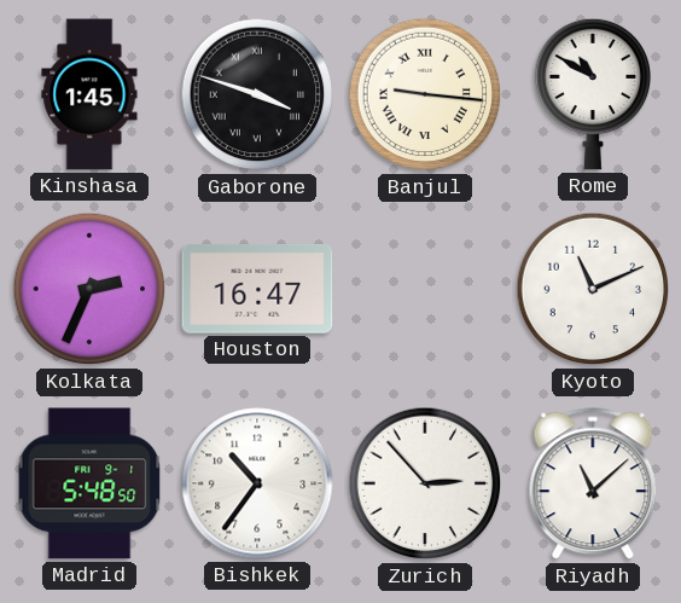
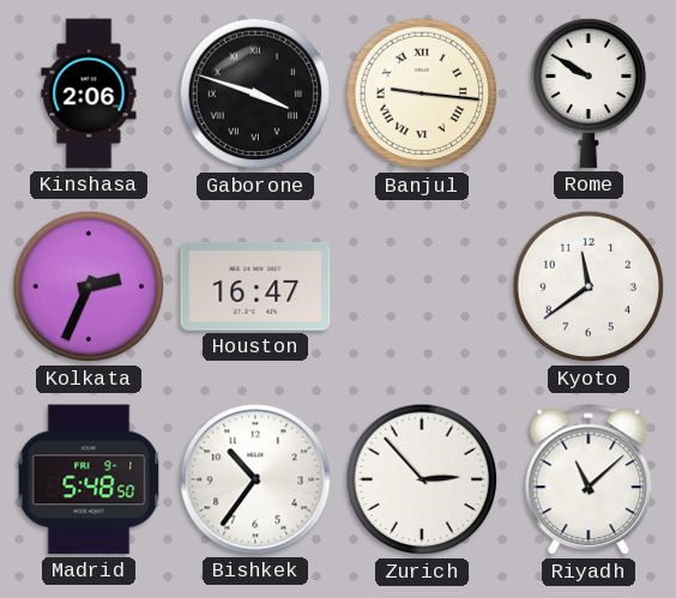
Kinshasa: 1:45 -> 2:06
Rome: 10:50 -> 9:50
Kyoto: 11:11 -> 11:39
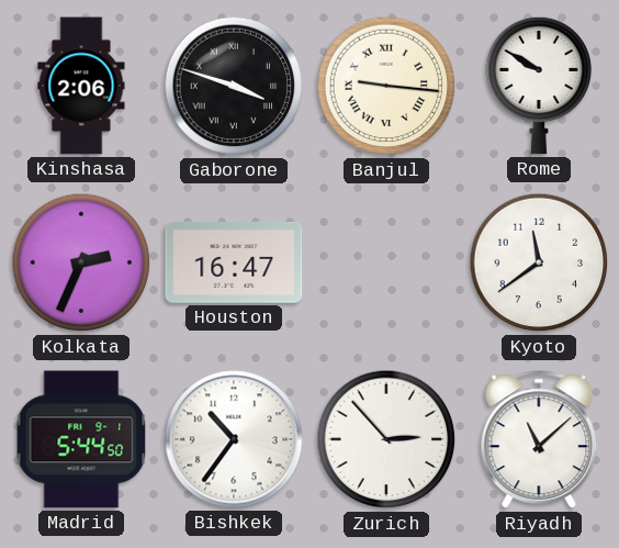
Madrid: 5:48 -> 5:44
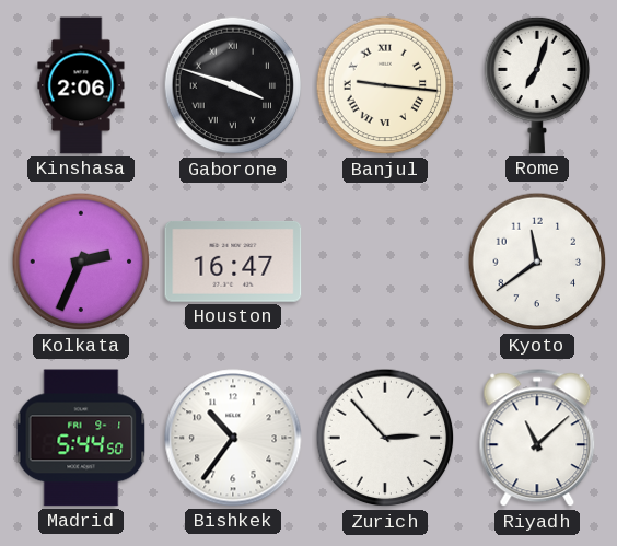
Rome: 9:50 -> 7:03
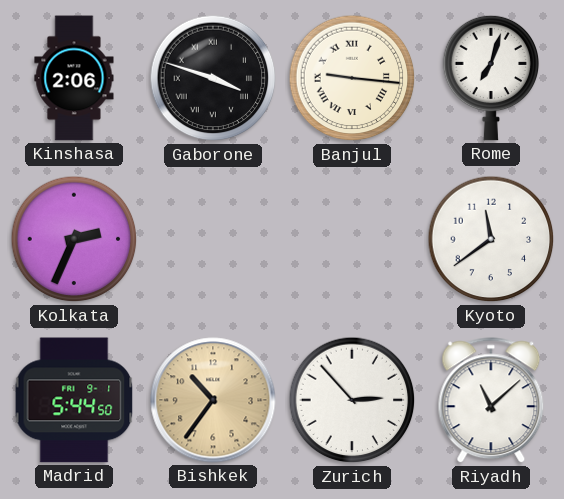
Houston: 16:47 -> none
Bishkek dial: white -> champagne
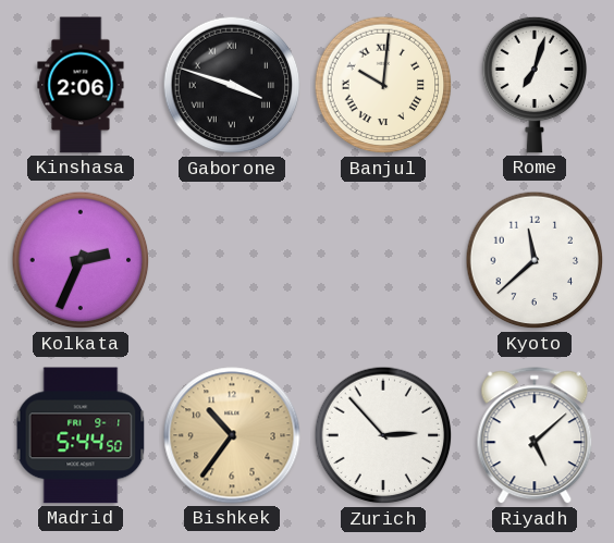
Banjul: 9:16 -> 10:01
Kyoto: 11:39 -> 11:38
Riyadh: 11:08 -> 5:08
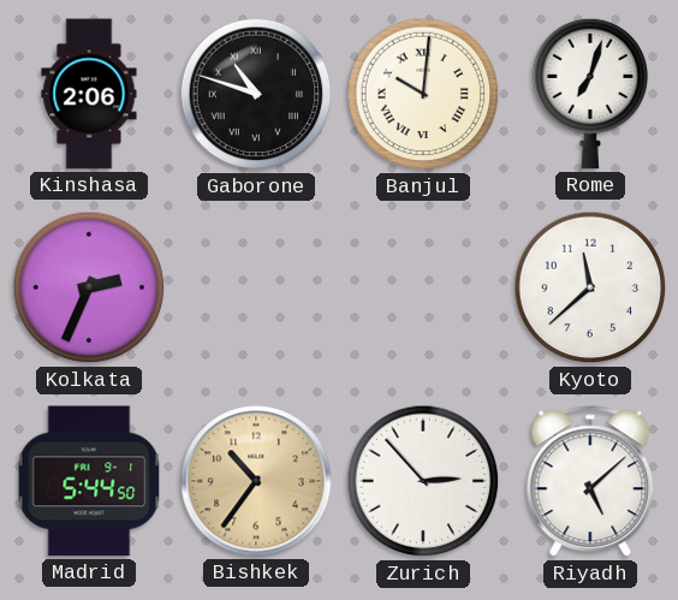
Gaborone: 3:48 -> 10:48
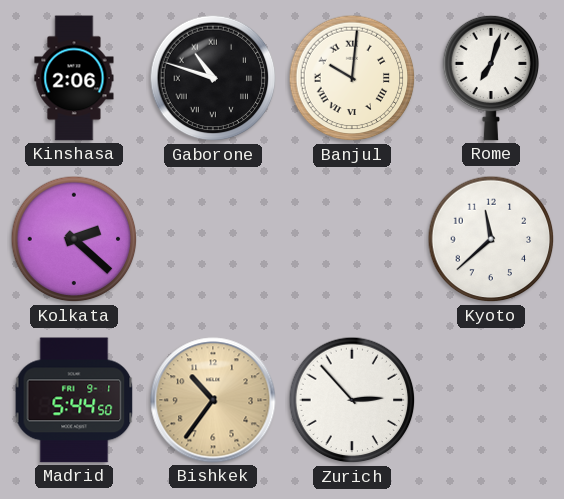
Kolkata: 2:34 -> 2:22
Riyadh: 5:08 -> none
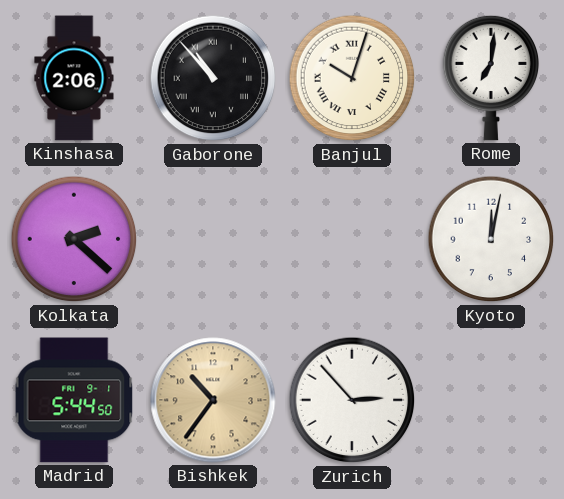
Gaborone: 10:48 -> 10:53
Banjul: 10:01 -> 10:03
Rome: 7:03 -> 7:01
Kyoto: 11:38 -> 12:02
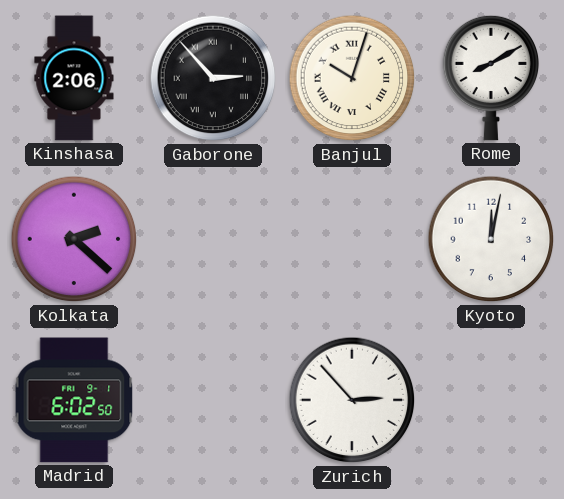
Gaborone: 10:53 -> 2:53
Rome: 7:01 -> 8:10
Madrid: 5:44 -> 6:02
Bishkek: 10:36 -> none
